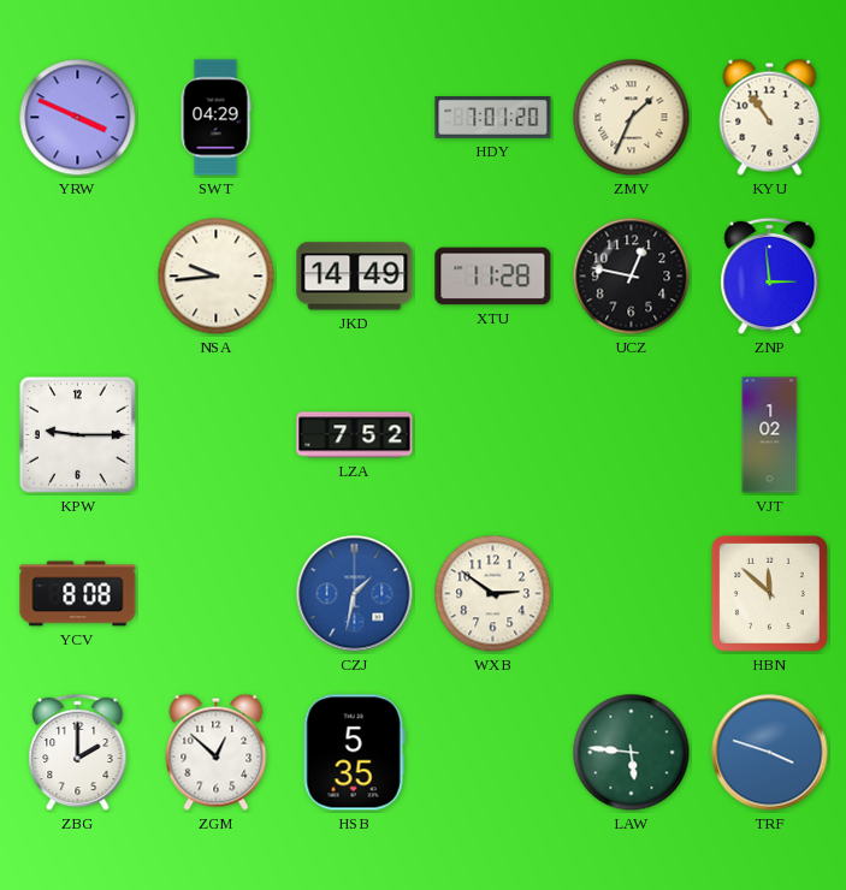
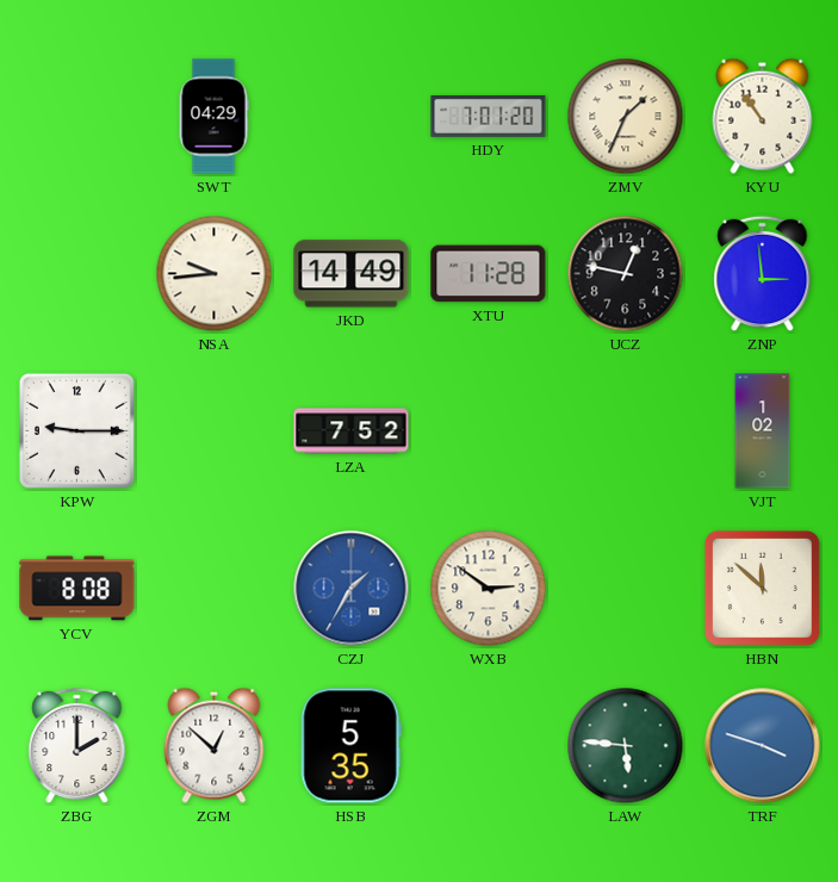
YRW: 3:49 -> none
CZJ: 1:32 -> 1:35
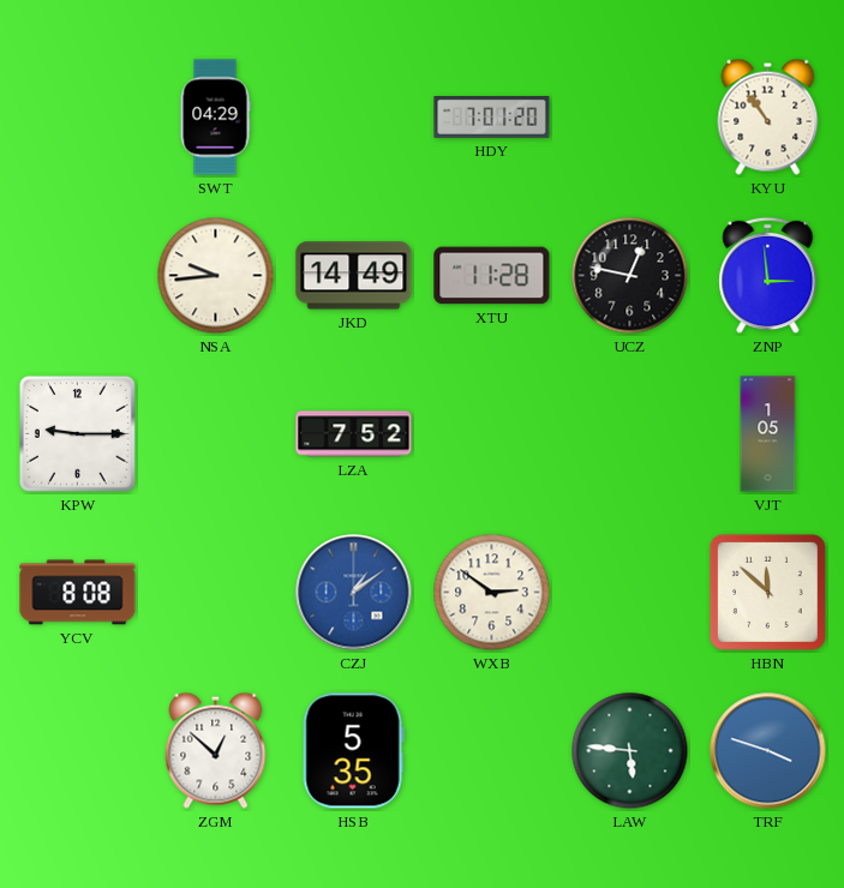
ZMV: 1:34 -> none
VJT: 1:02 -> 1:05
CZJ: 1:35 -> 1:09
ZBG: 2:00 -> none
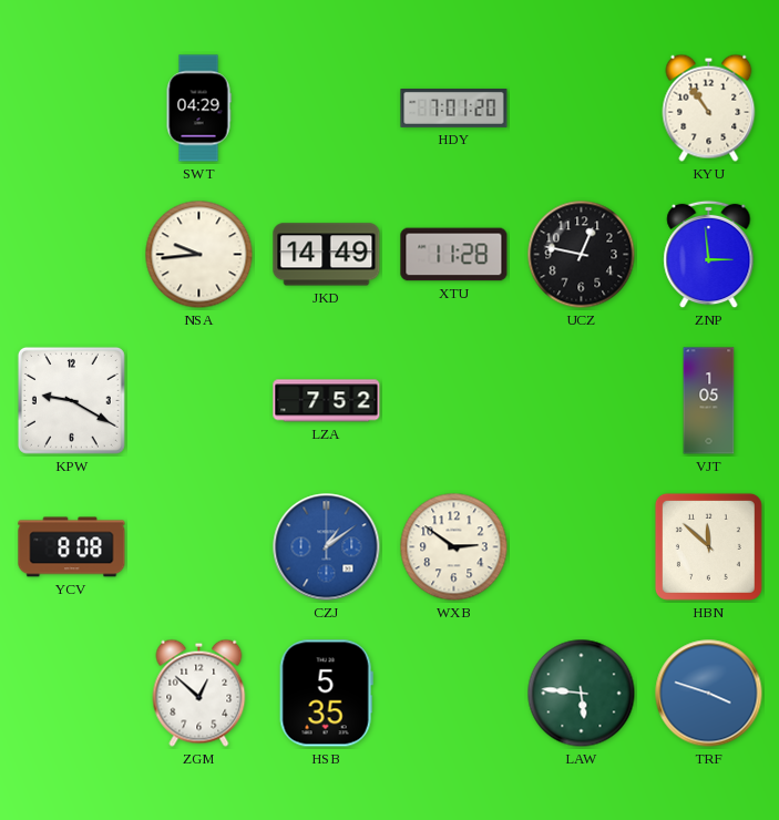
KPW: 9:15 -> 9:20
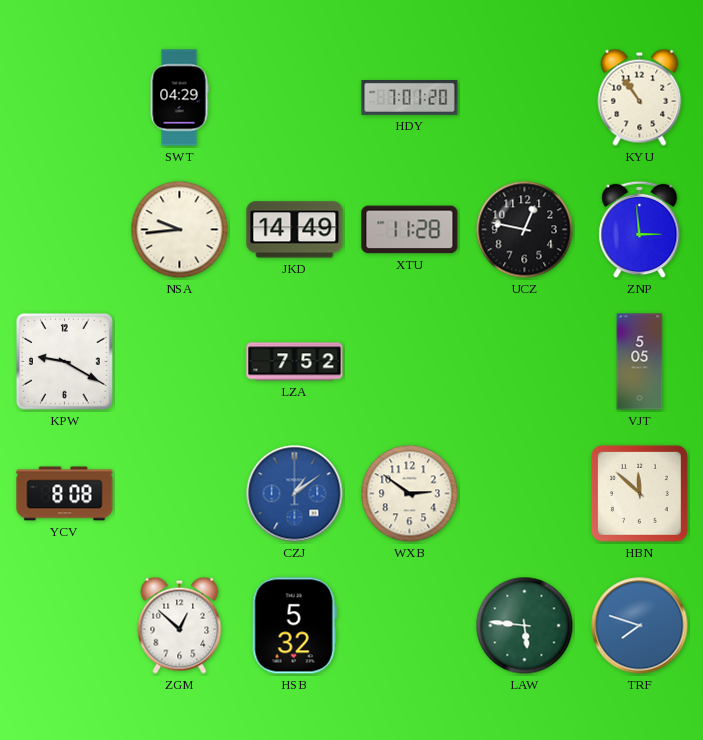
VJT: 1:05 -> 5:05
HSB: 5:35 -> 5:32
TRF: 3:48 -> 7:48
